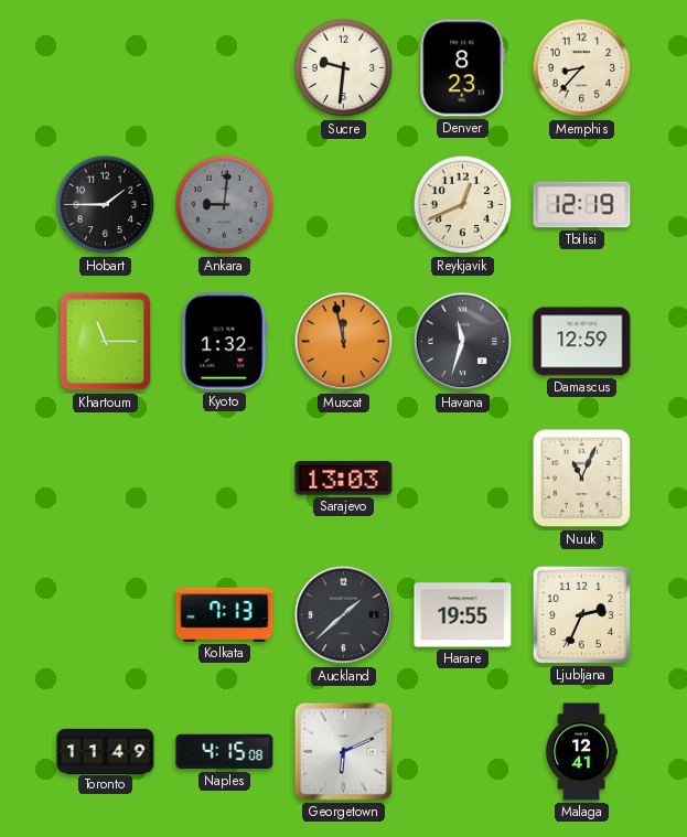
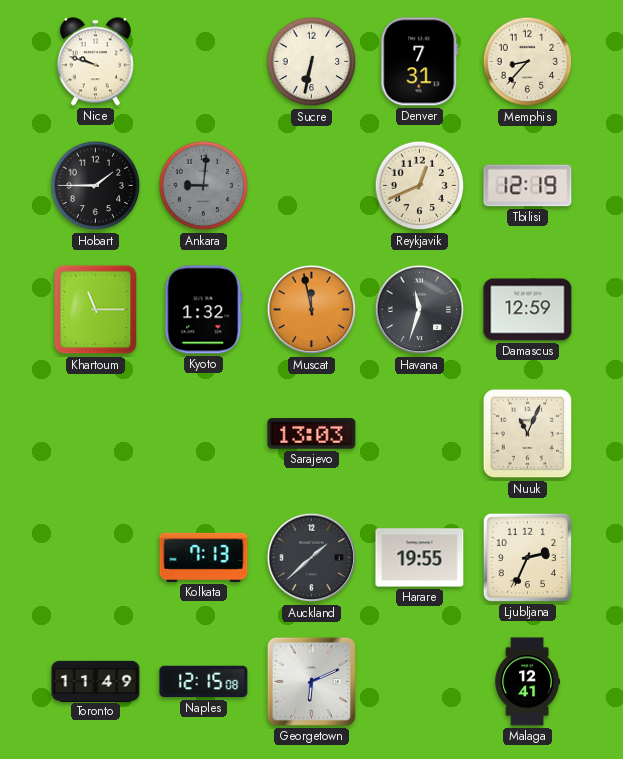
Nice: none -> 9:48
Sucre: 9:31 -> 6:32
Denver: 8:23 -> 7:31
Naples: 4:15 -> 12:15
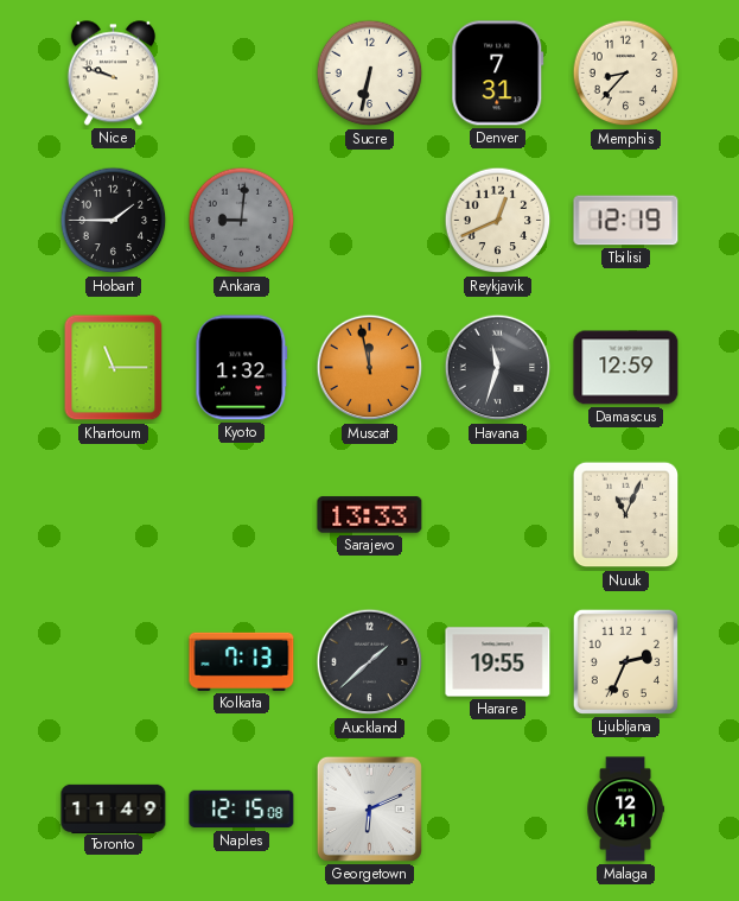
Sarajevo: 13:03 -> 13:33
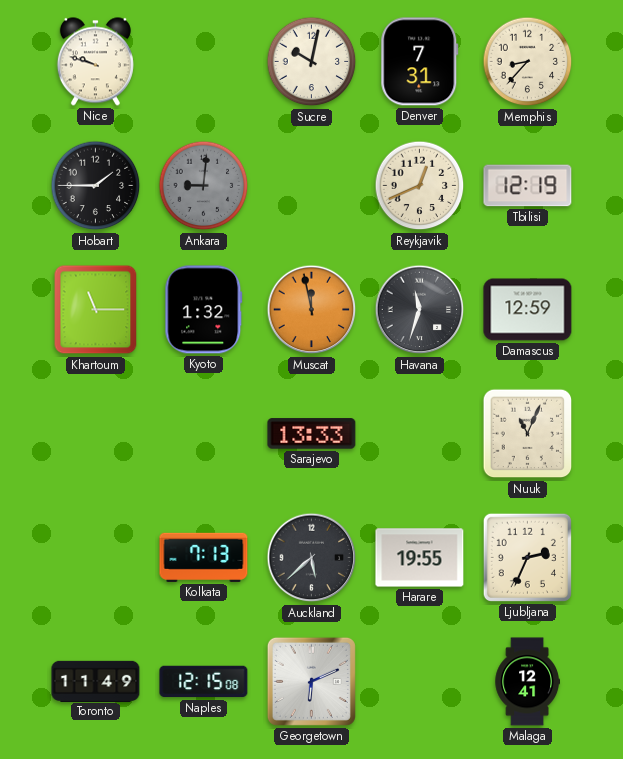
Sucre: 6:32 -> 10:02
Auckland: 1:38 -> 5:38
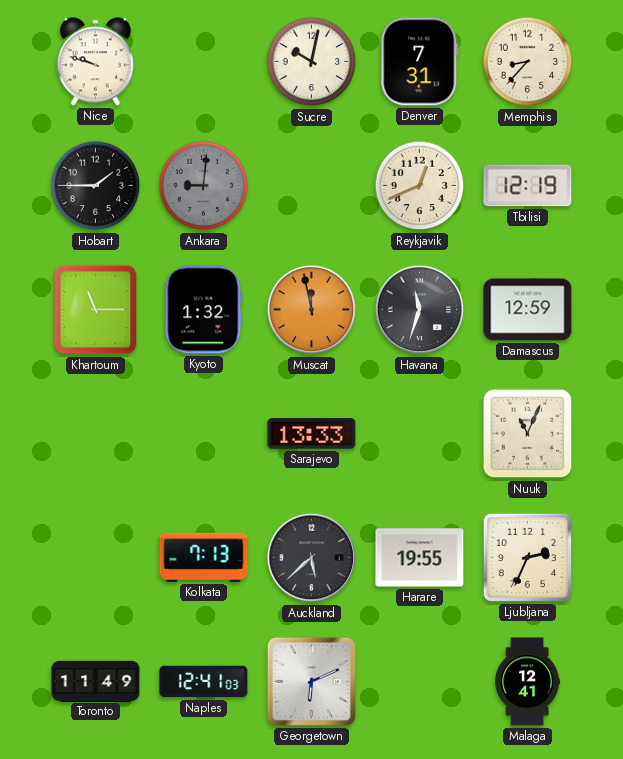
Naples: 12:15 -> 12:41
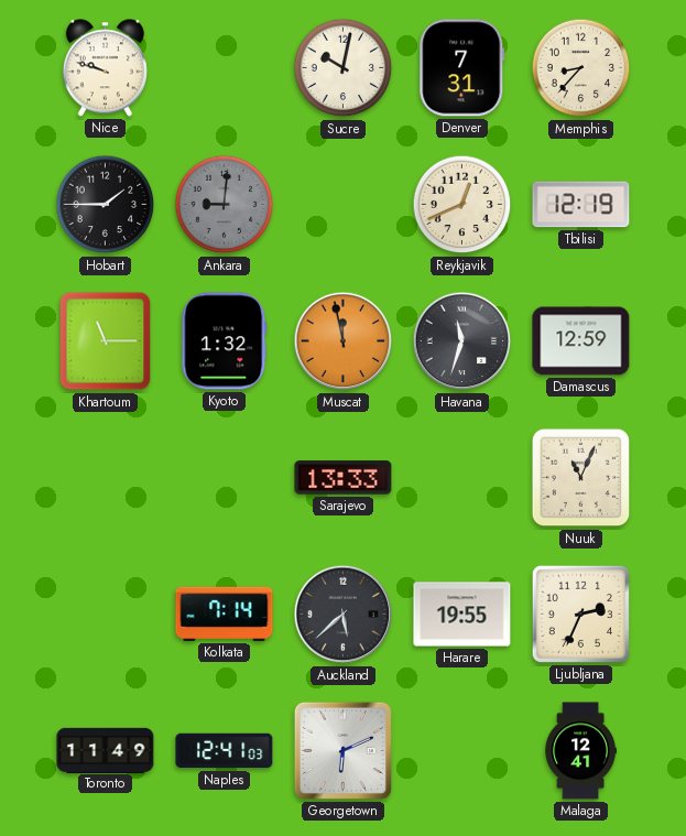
Kolkata: 7:13 -> 7:14
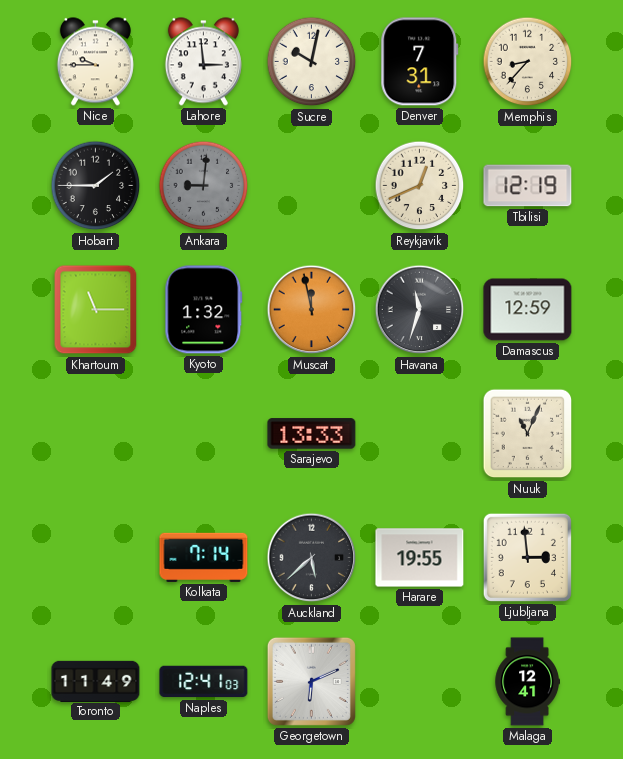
Nice: 9:48 -> 9:45
Lahore: none -> 2:59
Ljubljana: 2:34 -> 2:59
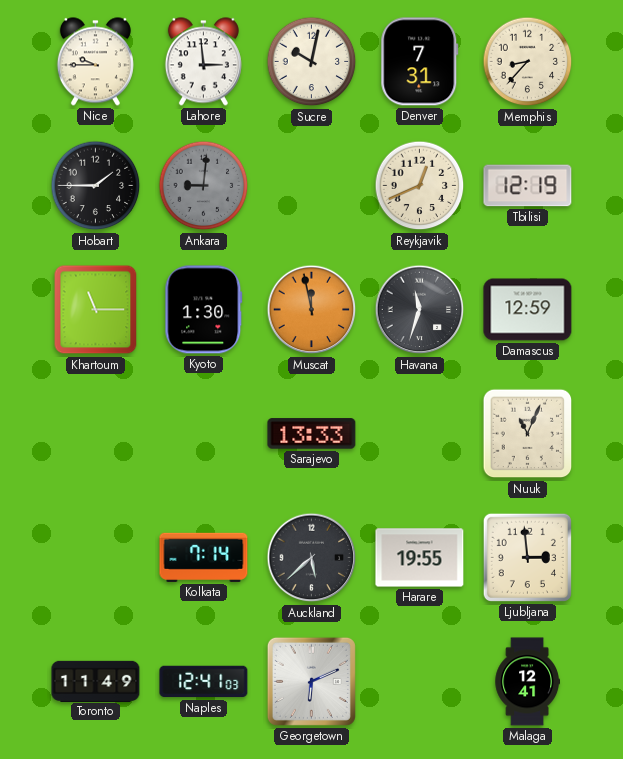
Kyoto: 1:32 -> 1:30
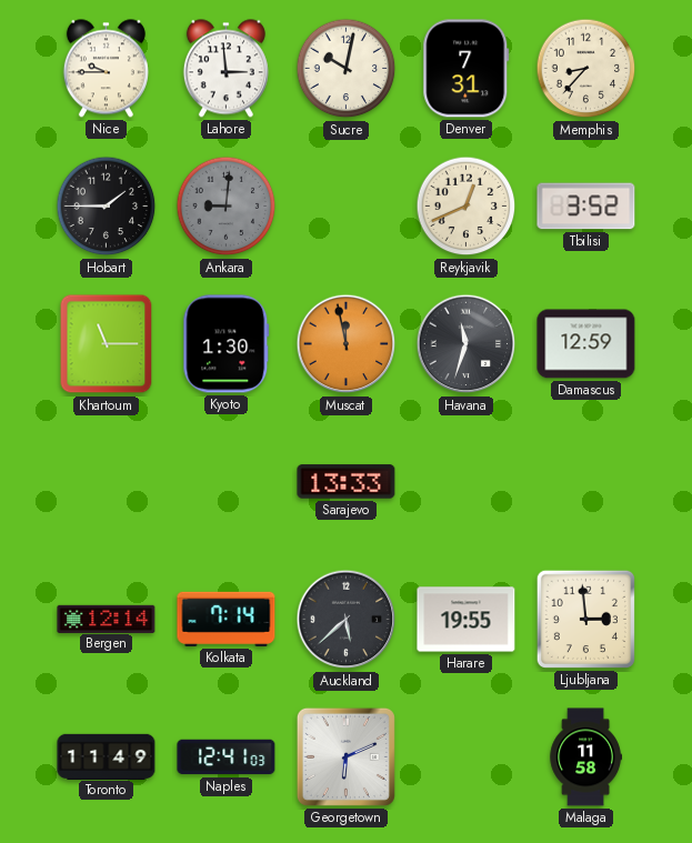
Tbilisi: 12:19 -> 3:52
Nuuk: 11:04 -> none
Bergen: none -> 12:14
Malaga: 12:41 -> 11:58
